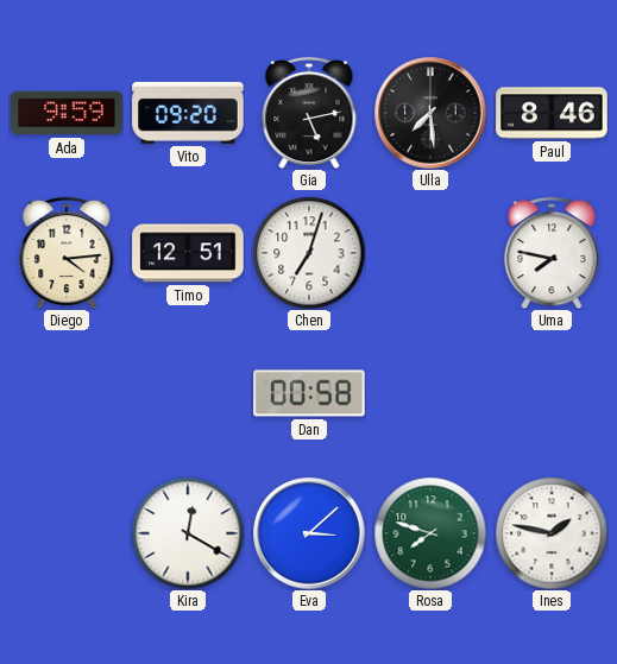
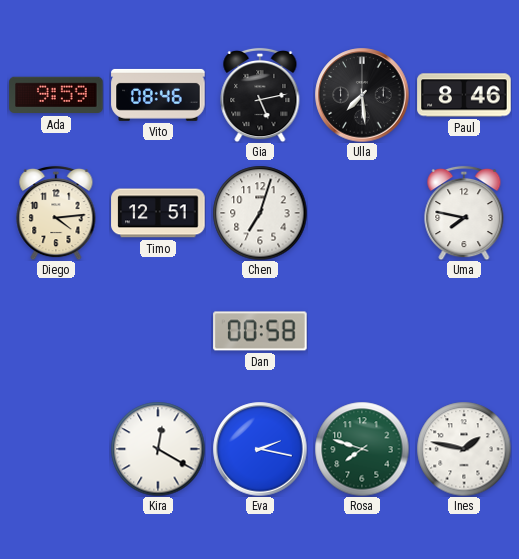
Vito: 09:20 -> 08:46
Eva: 3:08 -> 2:17
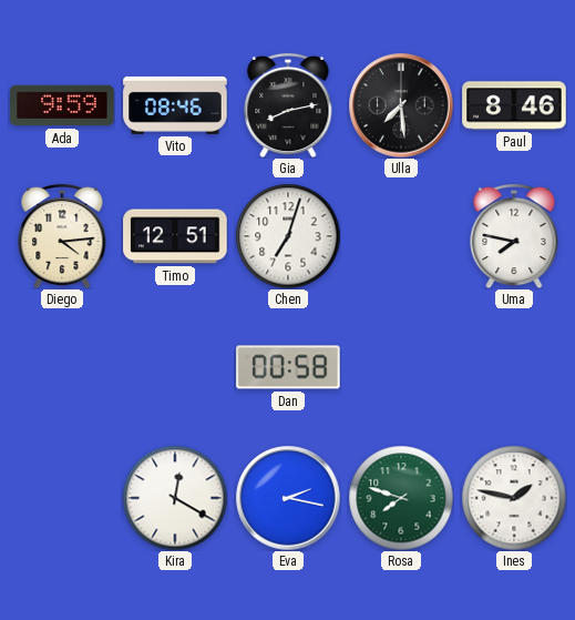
Gia: 5:13 -> 8:13
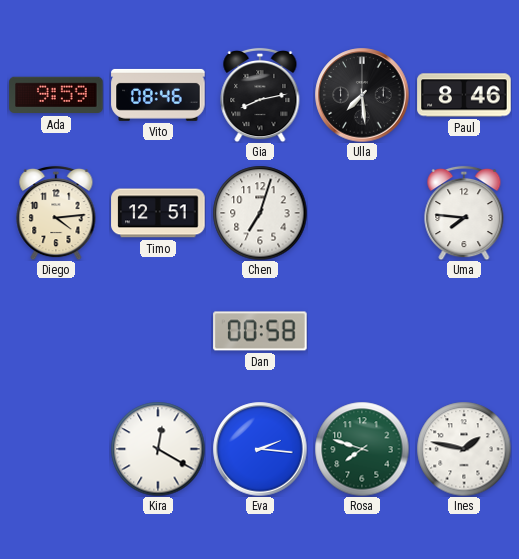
Uma: 7:47 -> 7:46
Eva: 2:17 -> 2:16
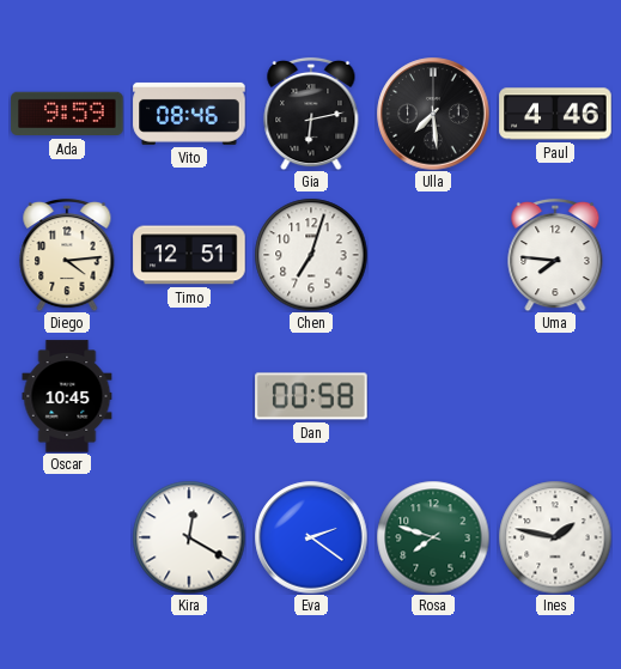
Gia: 8:13 -> 6:13
Paul: 8:46 -> 4:46
Oscar: none -> 10:45
Eva: 2:16 -> 2:21
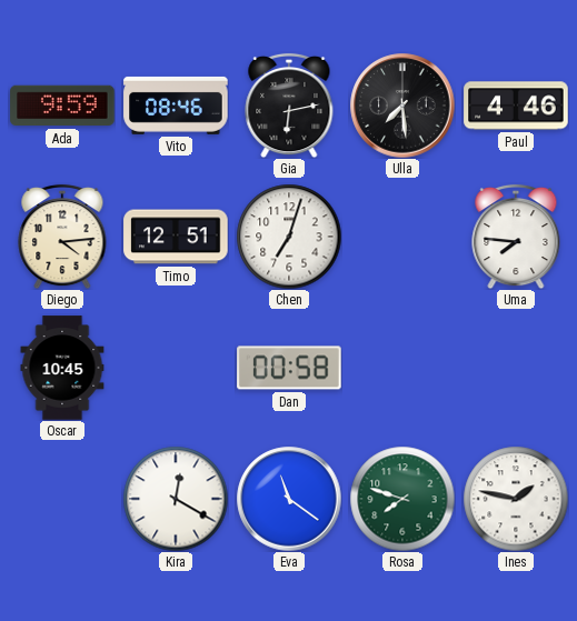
Eva: 2:21 -> 11:21
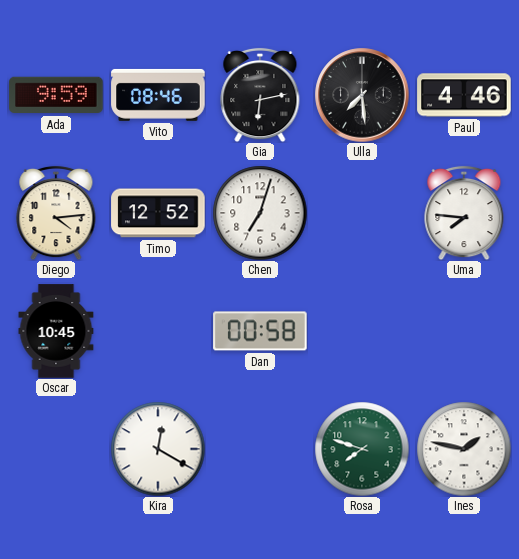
Timo: 12:51 -> 12:52
Eva: 11:21 -> none
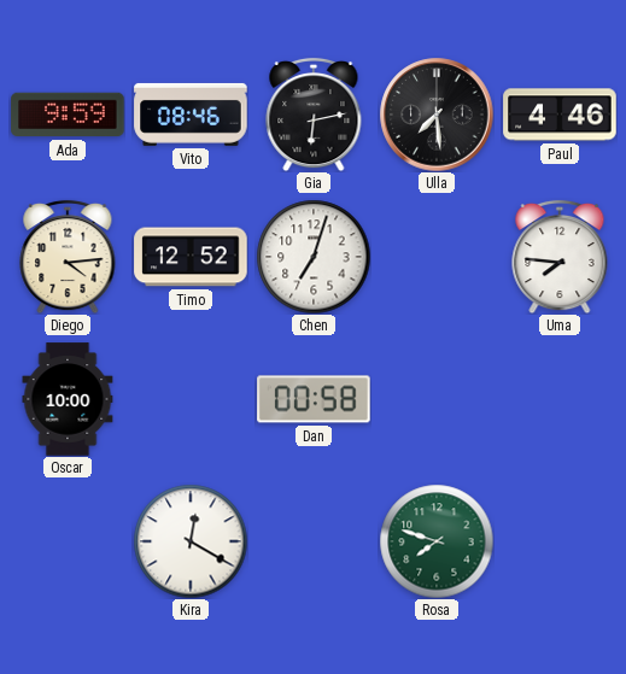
Oscar: 10:45 -> 10:00
Ines: 1:47 -> none
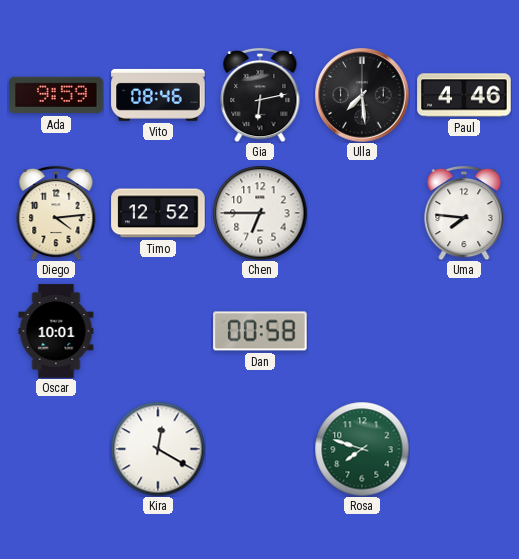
Chen: 7:03 -> 6:45
Oscar: 10:00 -> 10:01
